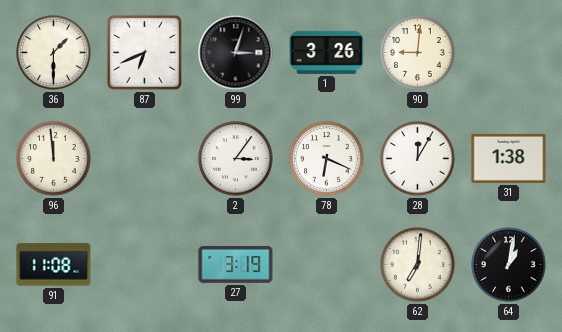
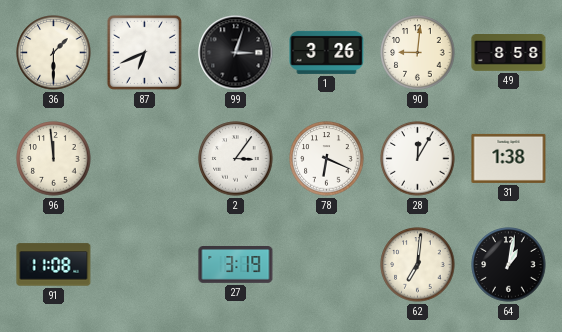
49: none -> 8:58
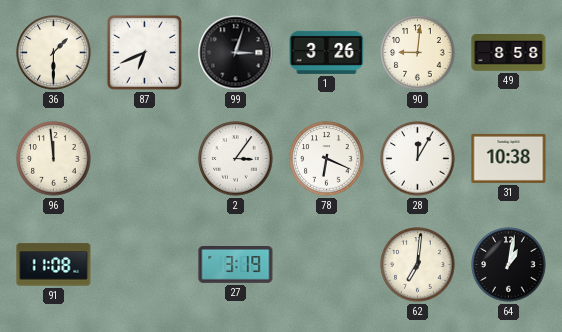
31: 1:38 -> 10:38
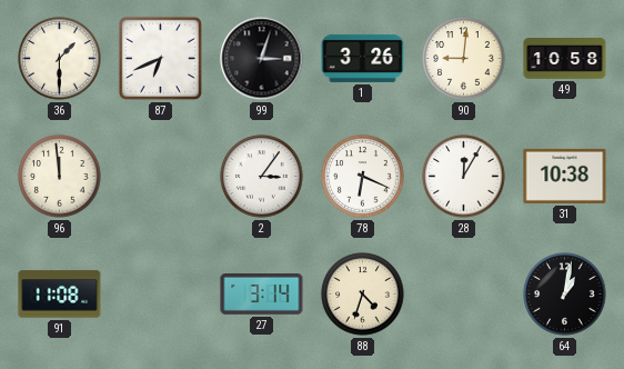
49: 8:58 -> 10:58
27: 3:19 -> 3:14
88: none -> 4:33
62: 7:01 -> none
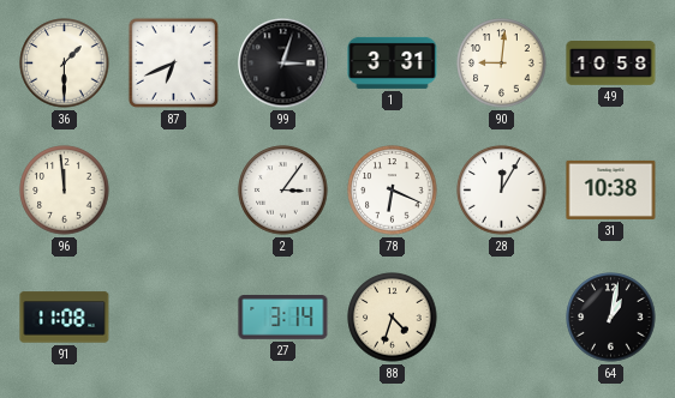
1: 3:26 -> 3:31
